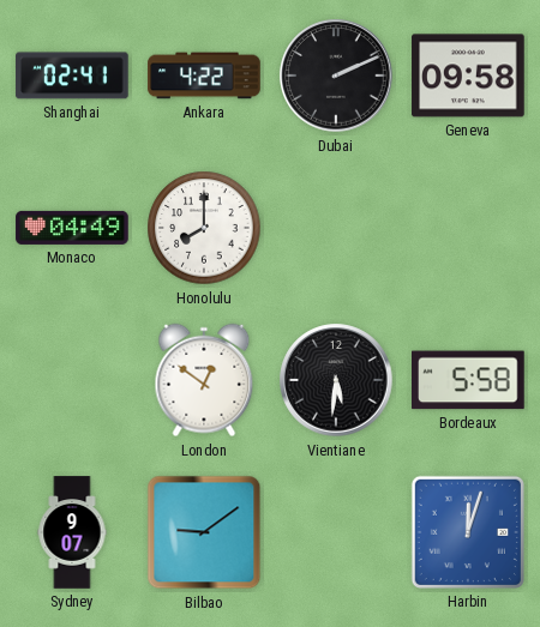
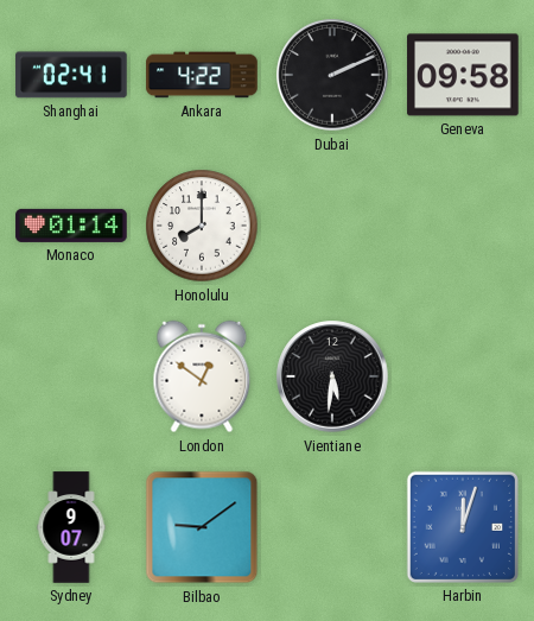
Monaco: 04:49 -> 01:14
Bordeaux: 5:58 -> none
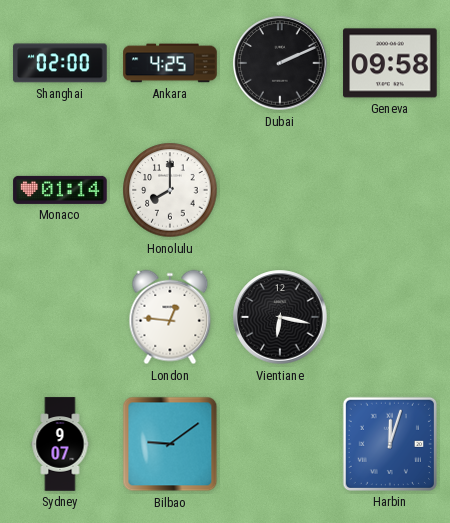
Shanghai: 02:41 -> 02:00
Ankara: 4:22 -> 4:25
London: 12:51 -> 12:46
Vientiane: 5:31 -> 6:17
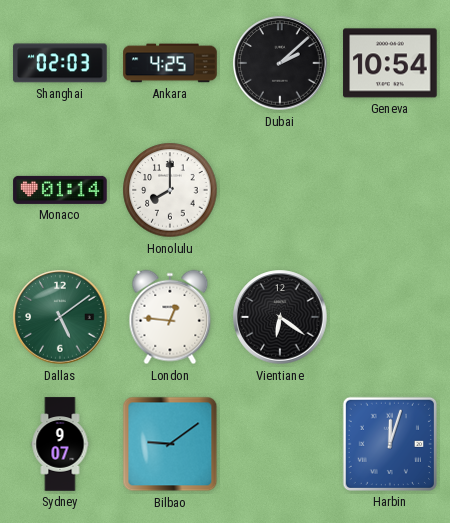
Shanghai: 02:00 -> 02:03
Dubai: 2:11 -> 2:08
Geneva: 09:58 -> 10:54
Dallas: none -> 5:09
Vientiane: 6:17 -> 6:21
